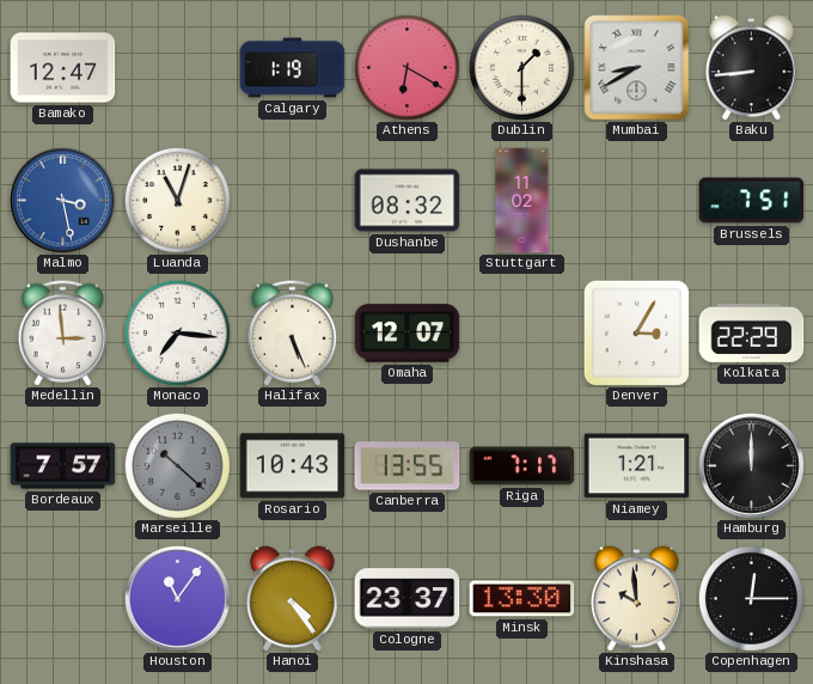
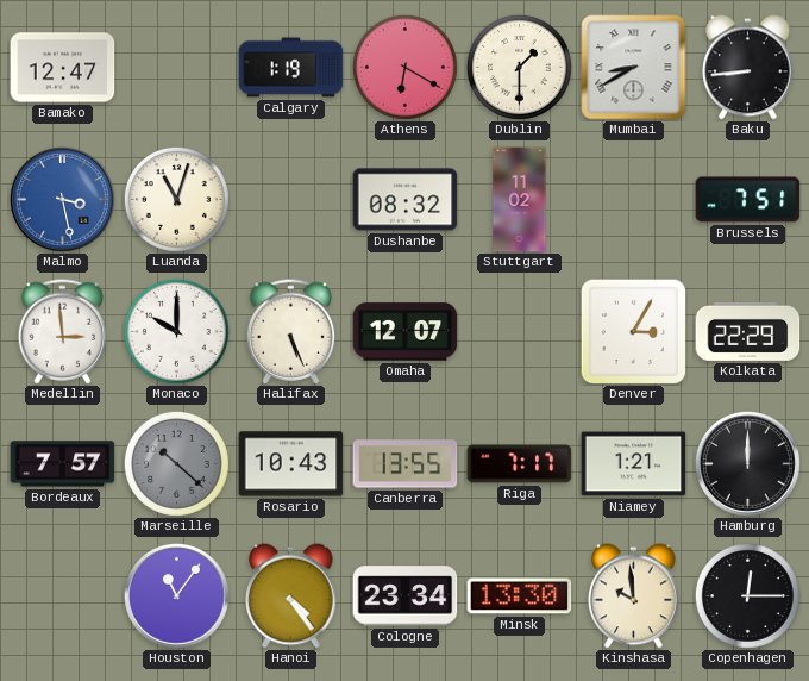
Monaco: 7:16 -> 10:00
Cologne: 23:37 -> 23:34
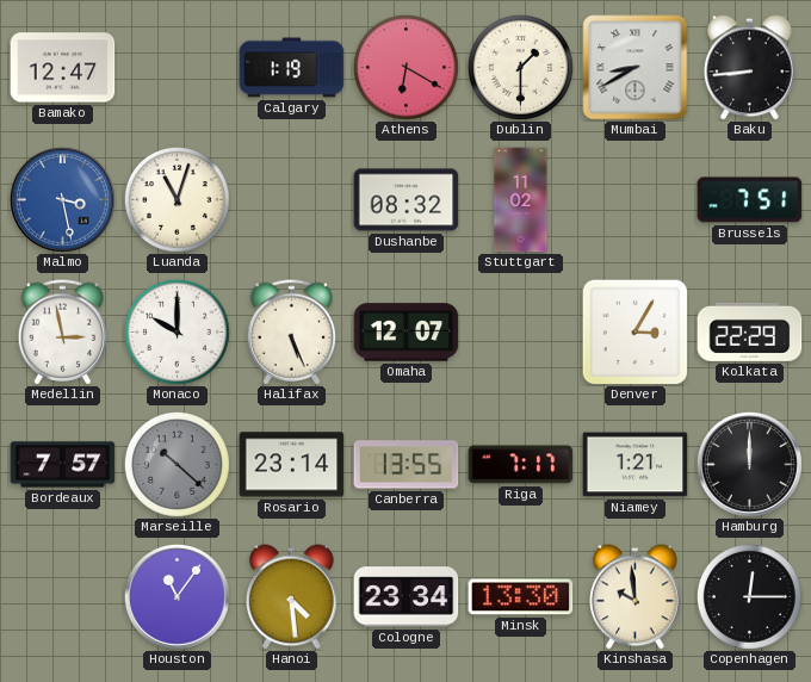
Medellin: 2:59 -> 2:58
Rosario: 10:43 -> 23:14
Hanoi: 4:24 -> 4:29
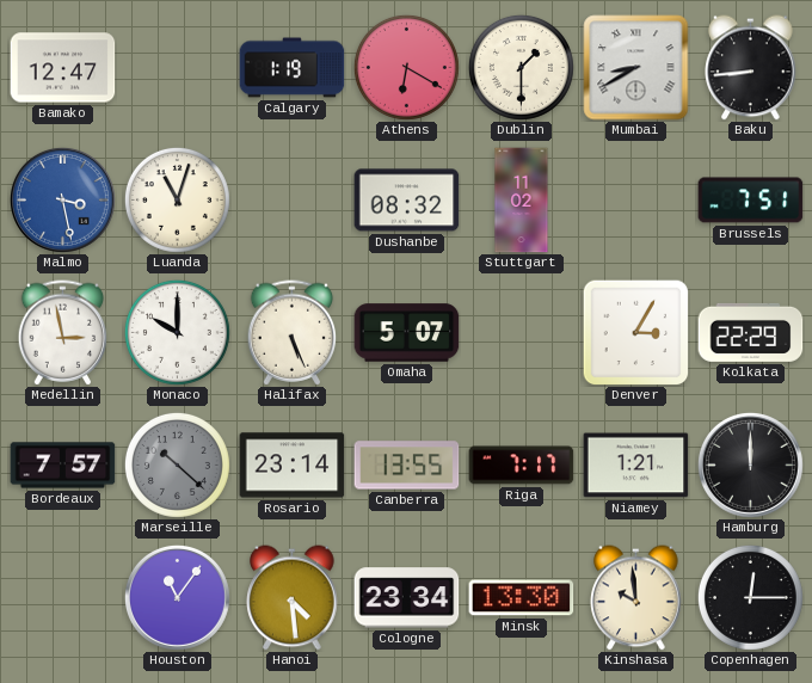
Omaha: 12:07 -> 5:07
